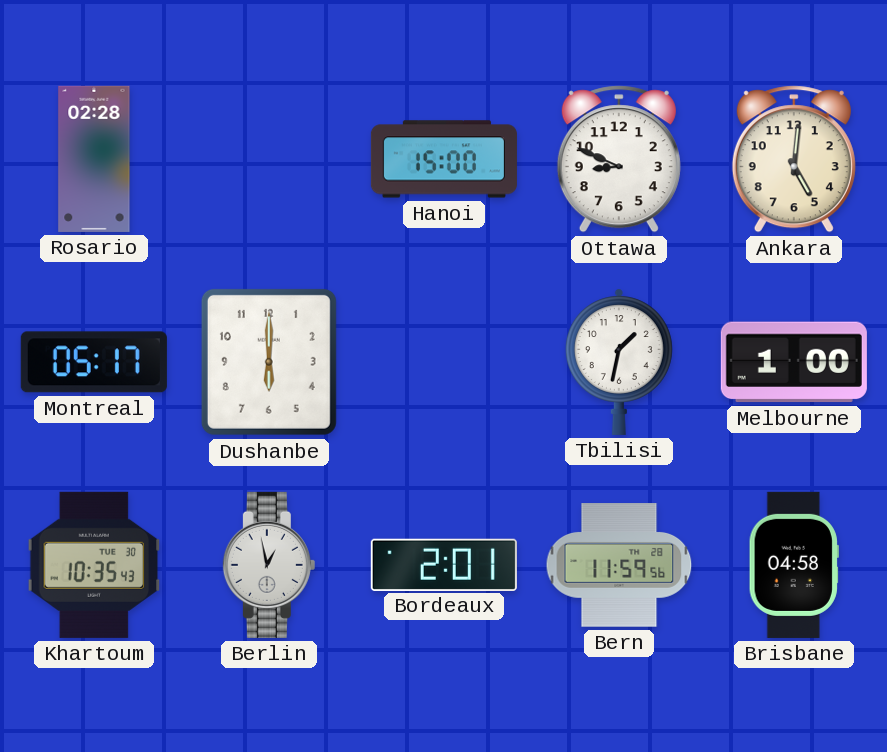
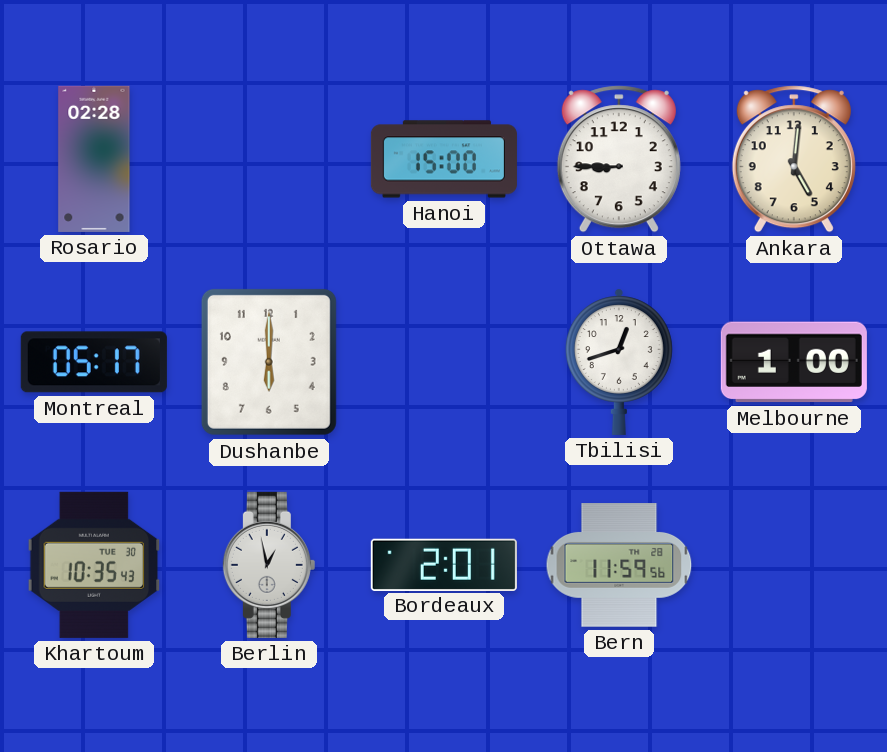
Ottawa: 8:49 -> 8:45
Tbilisi: 1:32 -> 12:42
Brisbane: 04:58 -> none
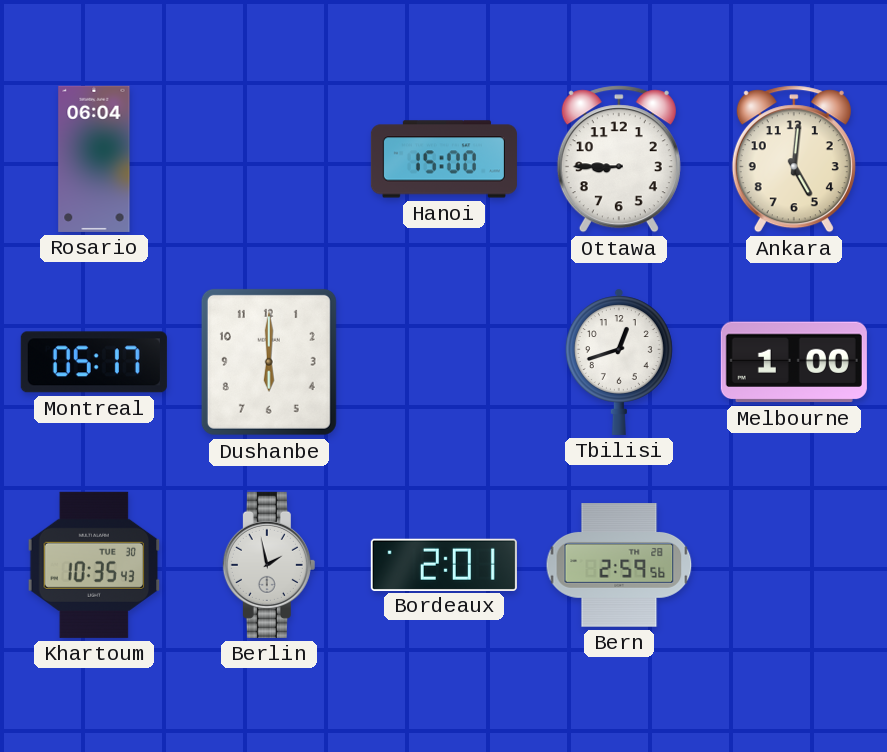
Rosario: 02:28 -> 06:04
Berlin: 12:58 -> 1:58
Bern: 11:59 -> 2:59
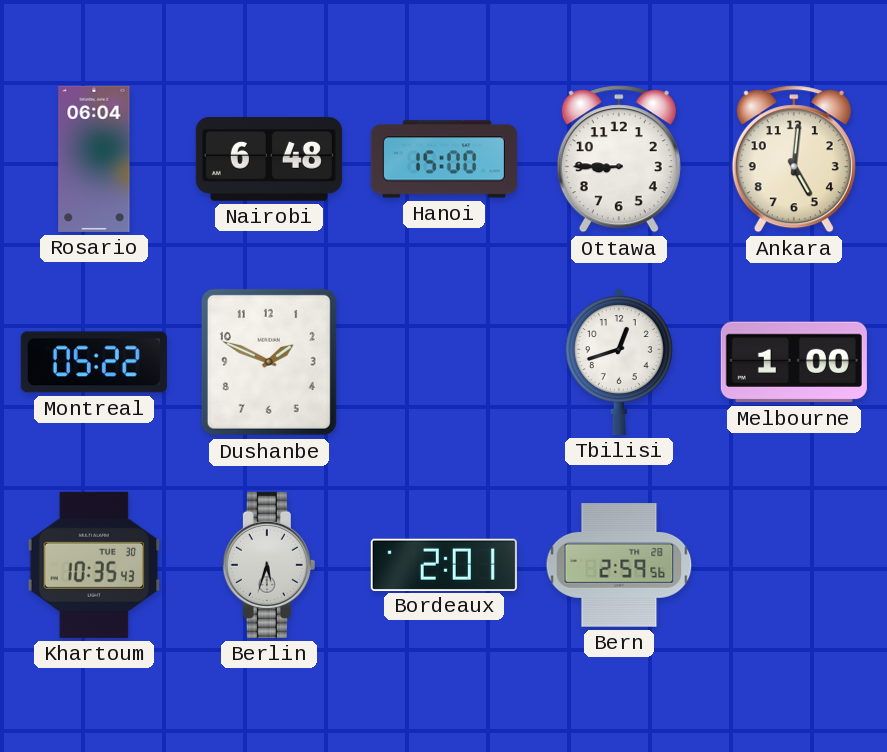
Nairobi: none -> 6:48
Montreal: 05:17 -> 05:22
Dushanbe: 6:00 -> 1:49
Berlin: 1:58 -> 5:33
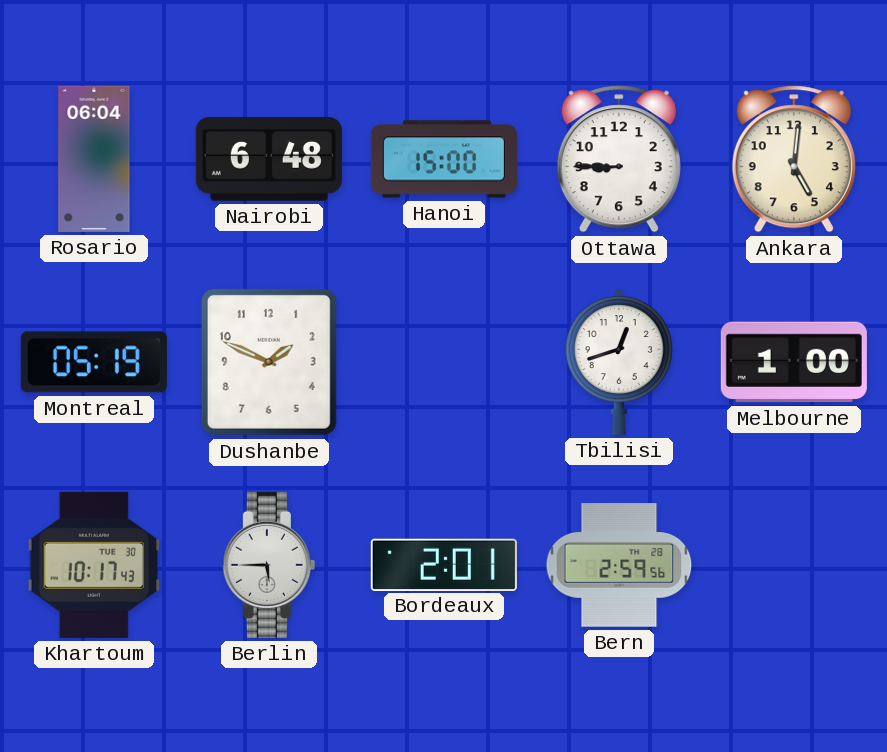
Montreal: 05:22 -> 05:19
Khartoum: 10:35 -> 10:17
Berlin: 5:33 -> 5:45
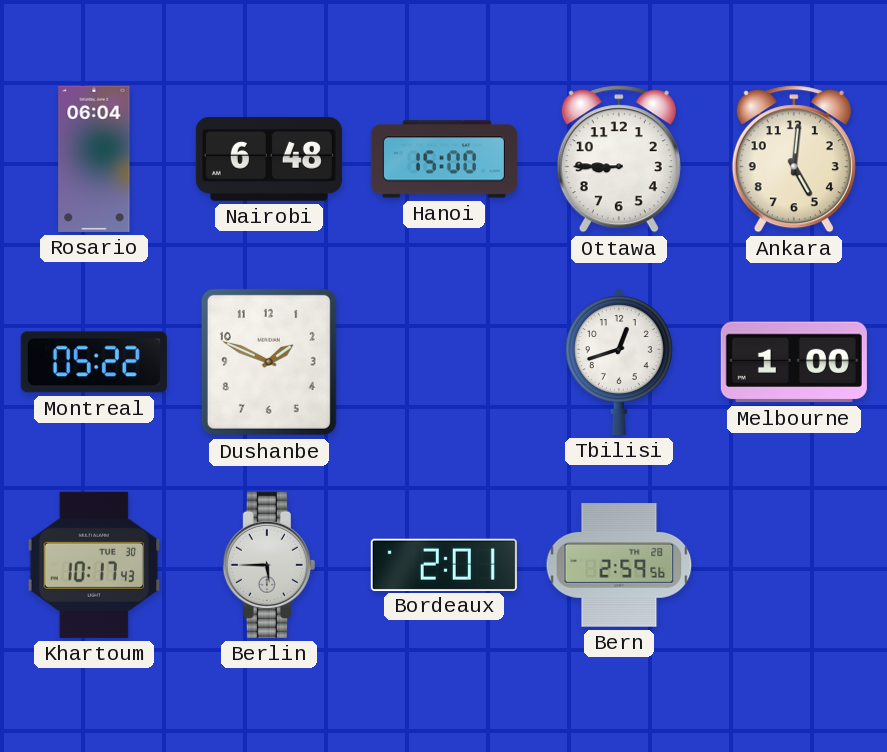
Montreal: 05:19 -> 05:22
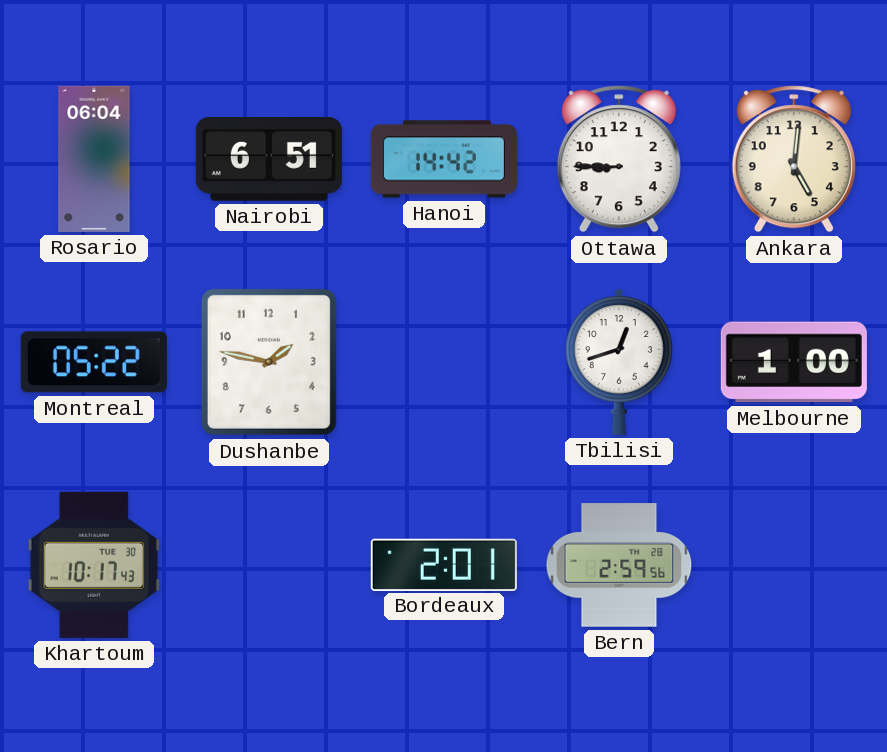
Nairobi: 6:48 -> 6:51
Hanoi: 15:00 -> 14:42
Dushanbe: 1:49 -> 1:47
Berlin: 5:45 -> none
